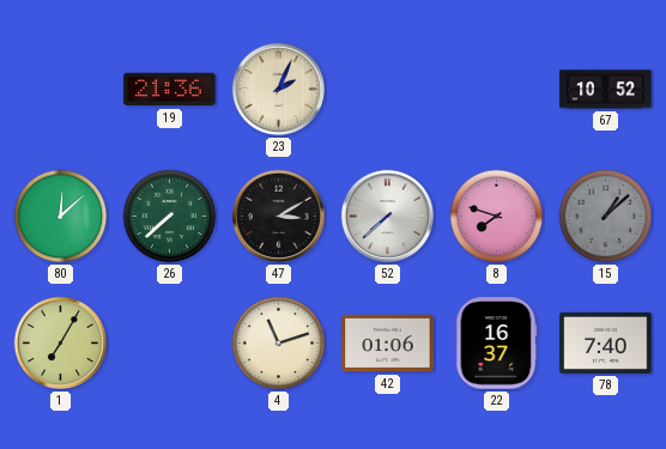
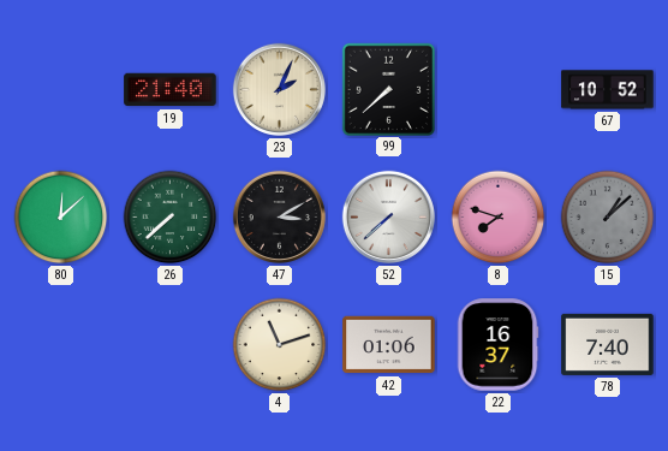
19: 21:36 -> 21:40
99: none -> 7:38
1: 7:05 -> none
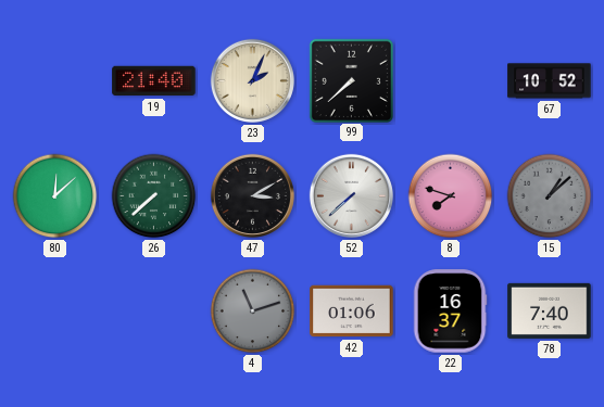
4 dial: cream -> grey
